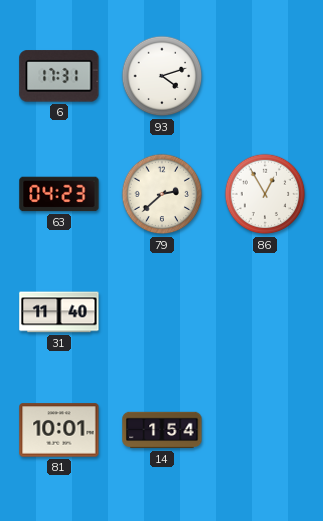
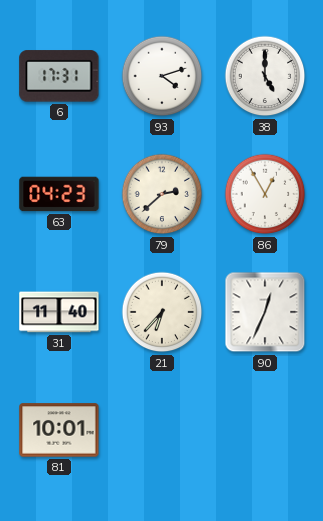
38: none -> 5:00
21: none -> 6:37
90: none -> 12:34
14: 1:54 -> none
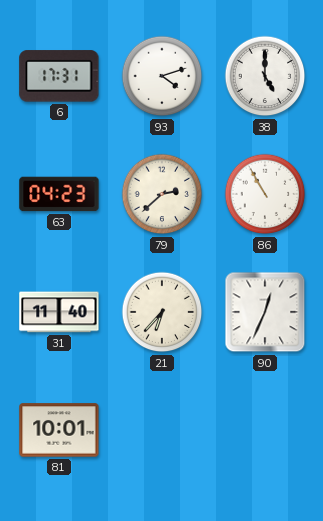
86: 12:55 -> 10:55
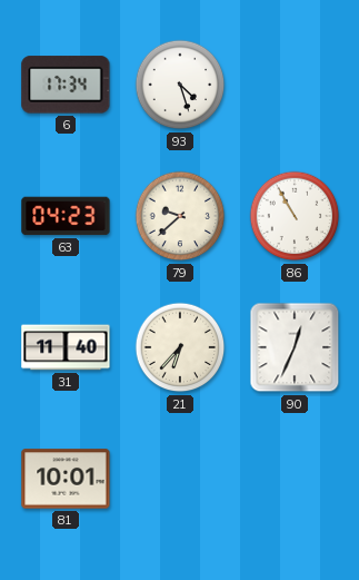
6: 17:31 -> 17:34
93: 4:12 -> 4:27
38: 5:00 -> none
79: 2:38 -> 9:38
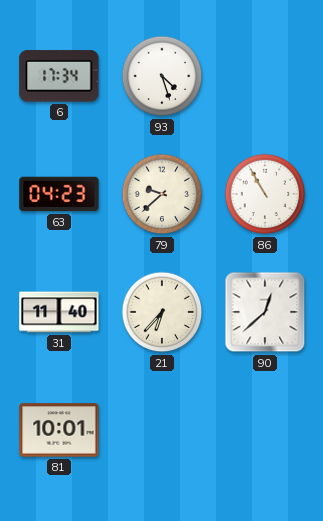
90: 12:34 -> 12:38
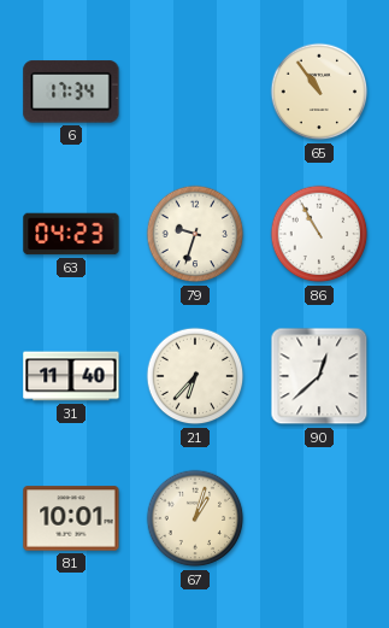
93: 4:27 -> none
65: none -> 10:54
79: 9:38 -> 9:33
67: none -> 1:03
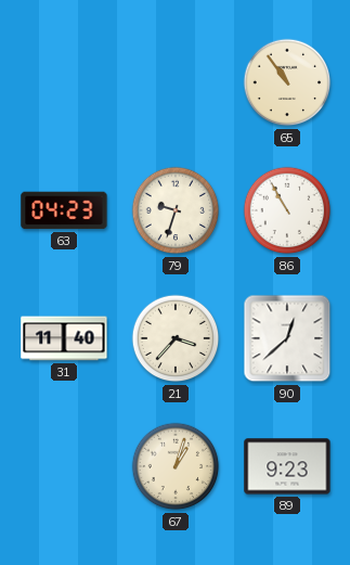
6: 17:34 -> none
21: 6:37 -> 3:37
81: 10:01 -> none
89: none -> 9:23
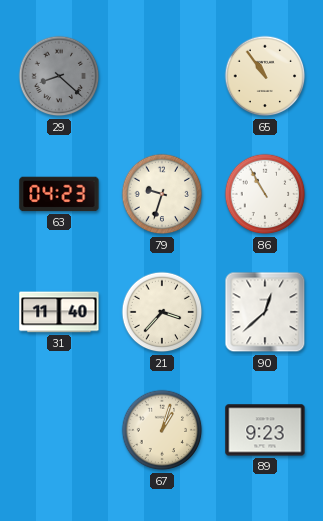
29: none -> 8:22
